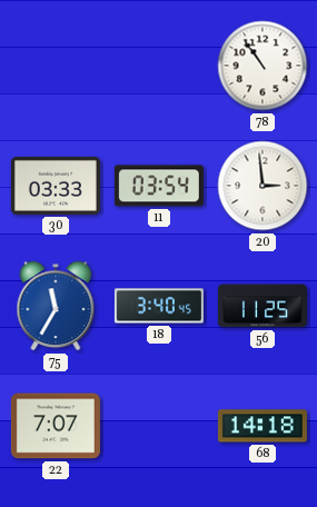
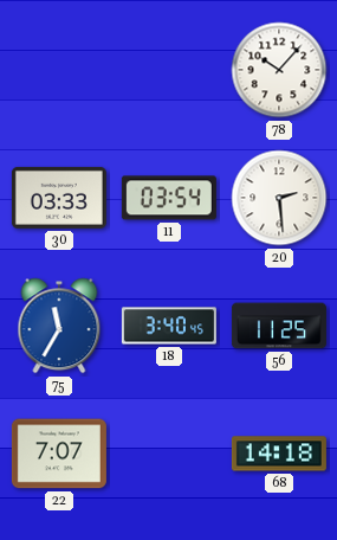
78: 10:54 -> 10:07
20: 2:59 -> 2:29
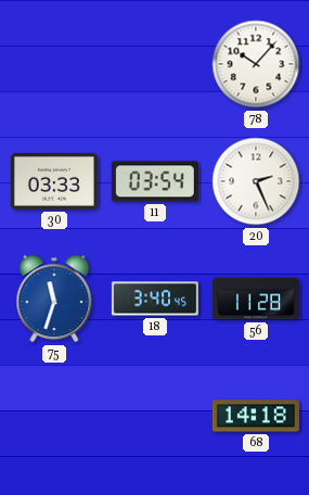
20: 2:29 -> 2:26
75: 11:35 -> 11:33
56: 11:25 -> 11:28
22: 7:07 -> none
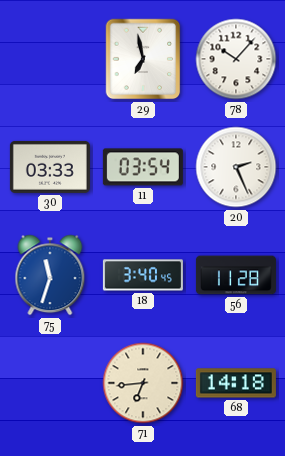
29: none -> 6:58
71: none -> 6:44
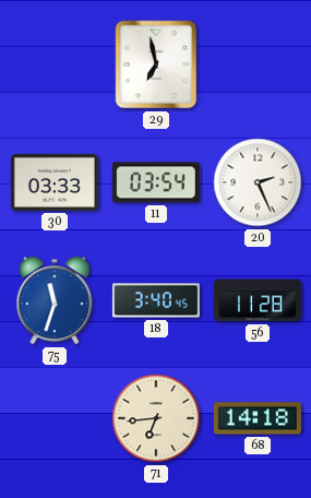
78: 10:07 -> none
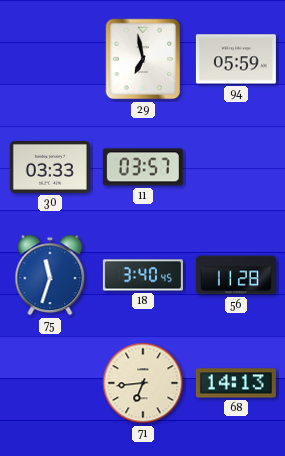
94: none -> 05:59
11: 03:54 -> 03:57
20: 2:26 -> none
68: 14:18 -> 14:13
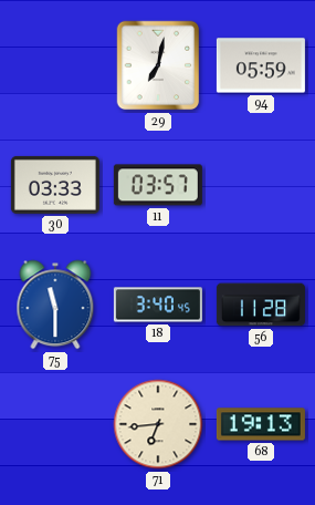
29: 6:58 -> 7:02
75: 11:33 -> 11:30
68: 14:13 -> 19:13
